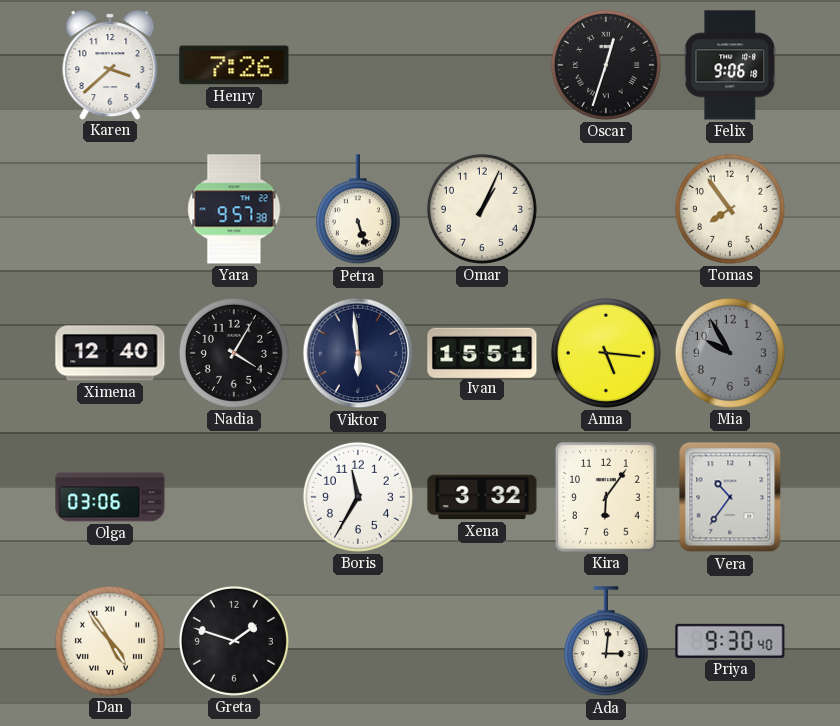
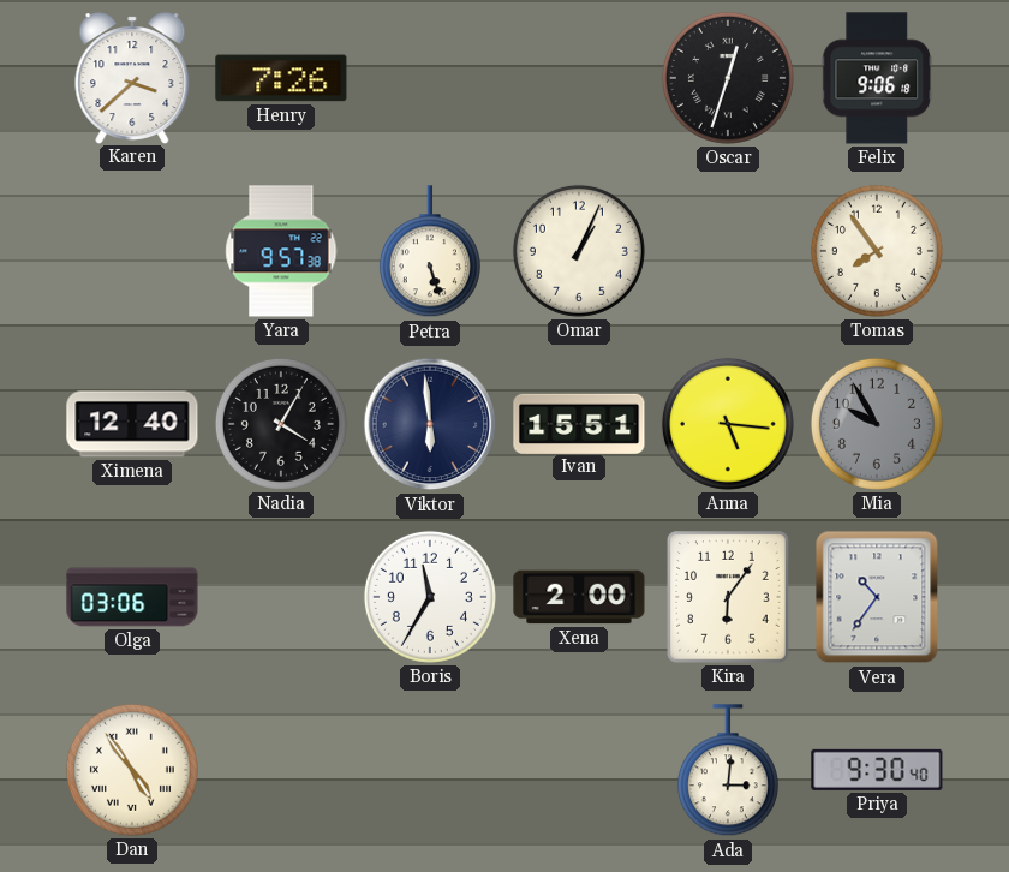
Xena: 3:32 -> 2:00
Greta: 1:48 -> none
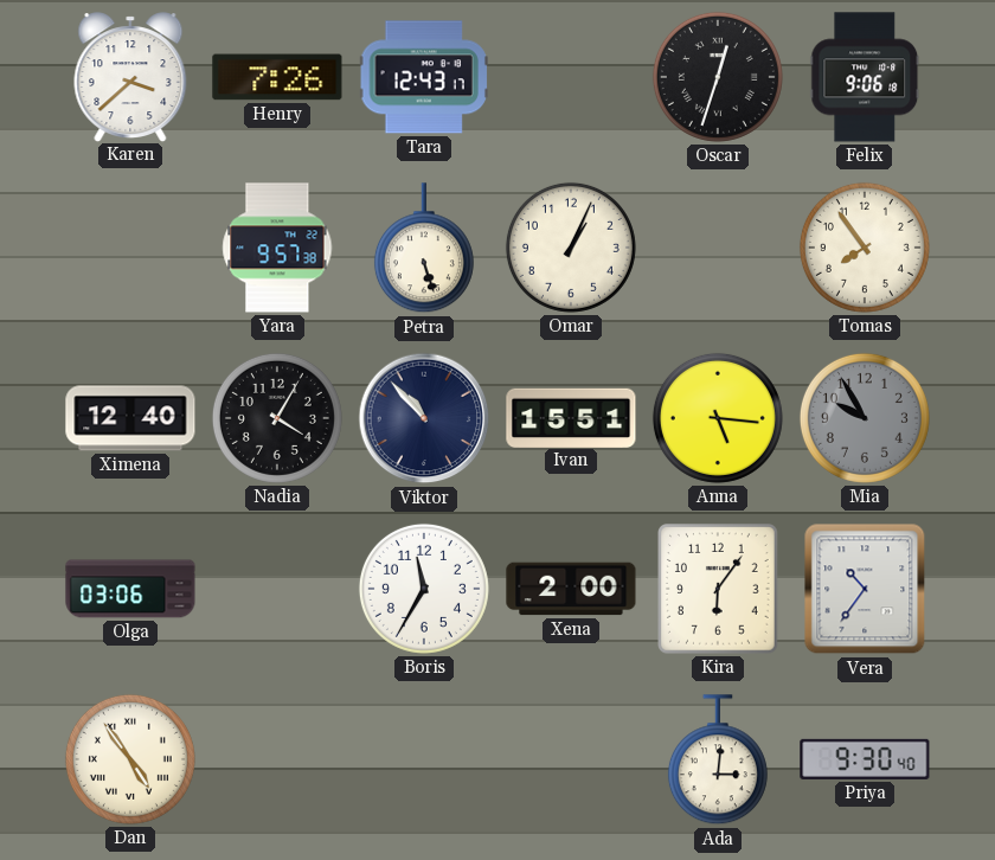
Tara: none -> 12:43
Viktor: 5:59 -> 10:53
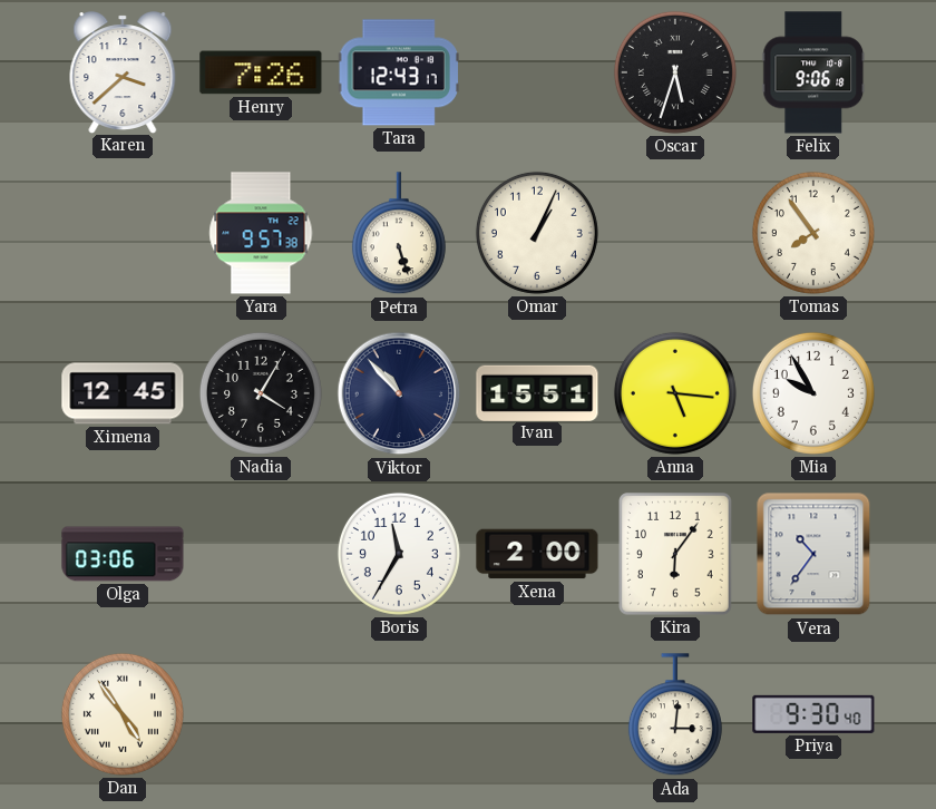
Oscar: 12:33 -> 5:33
Ximena: 12:40 -> 12:45
Mia dial: grey -> white
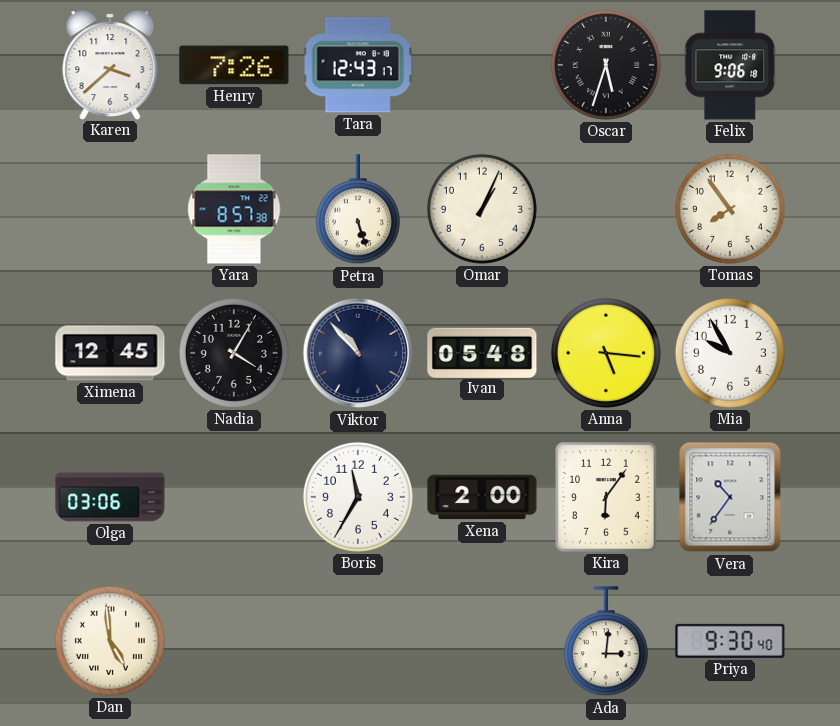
Yara: 9:57 -> 8:57
Ivan: 15:51 -> 05:48
Dan: 4:54 -> 4:59
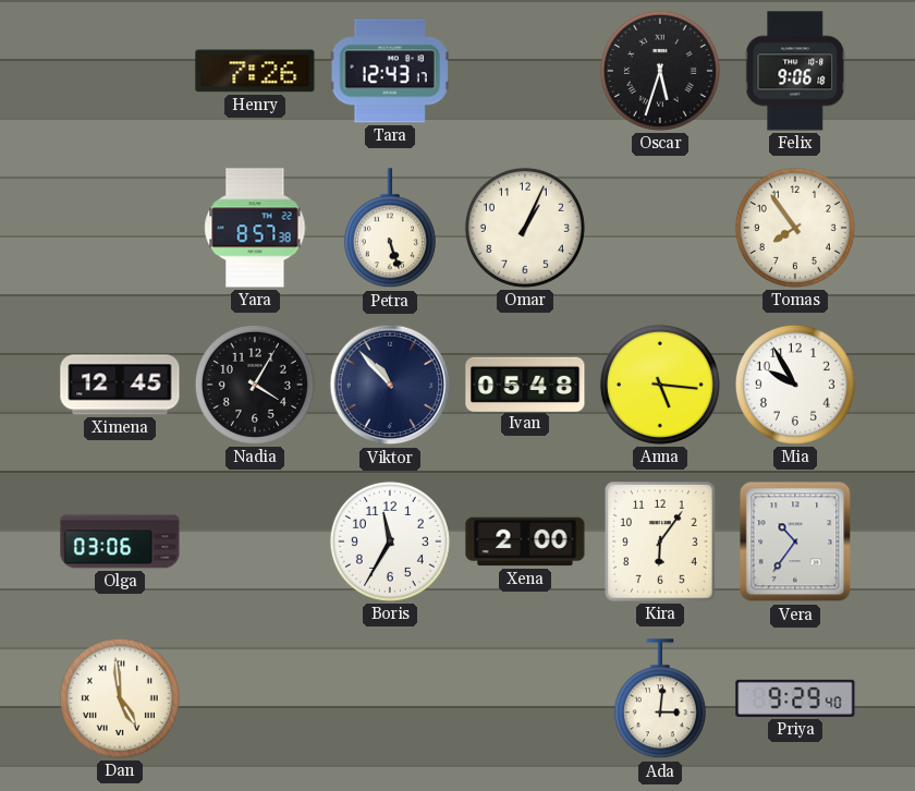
Karen: 3:38 -> none
Priya: 9:30 -> 9:29
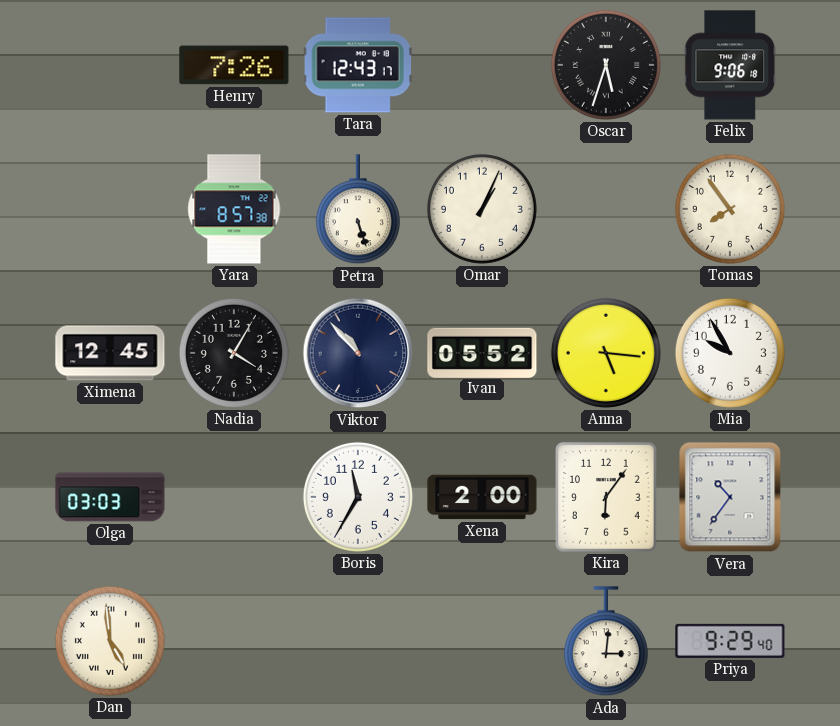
Ivan: 05:48 -> 05:52
Olga: 03:06 -> 03:03
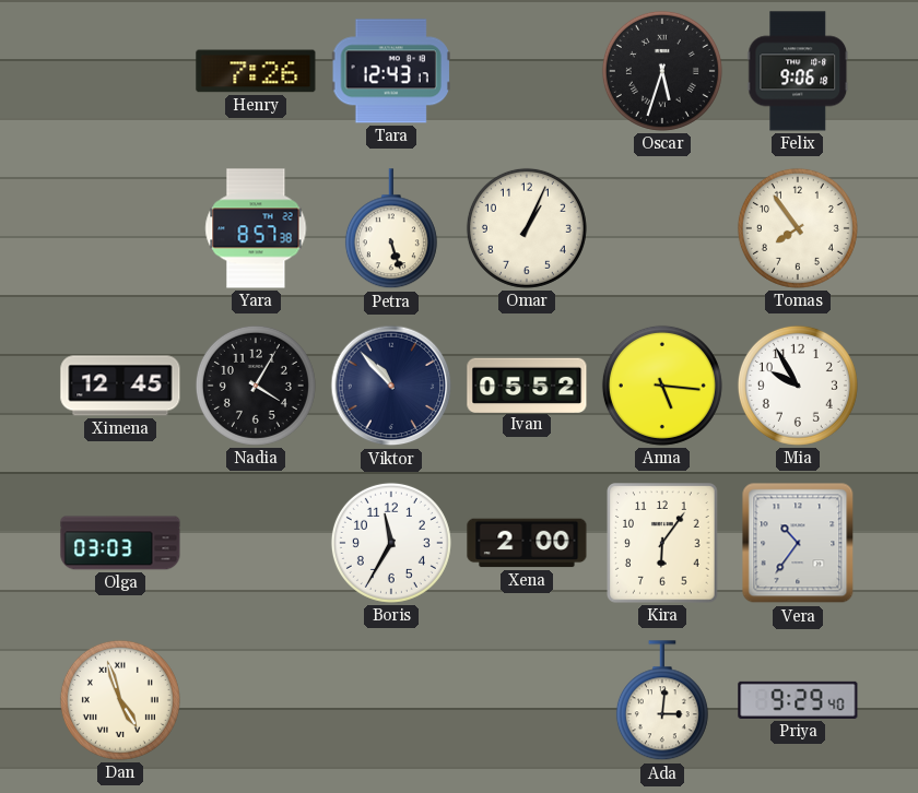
Dan: 4:59 -> 4:57
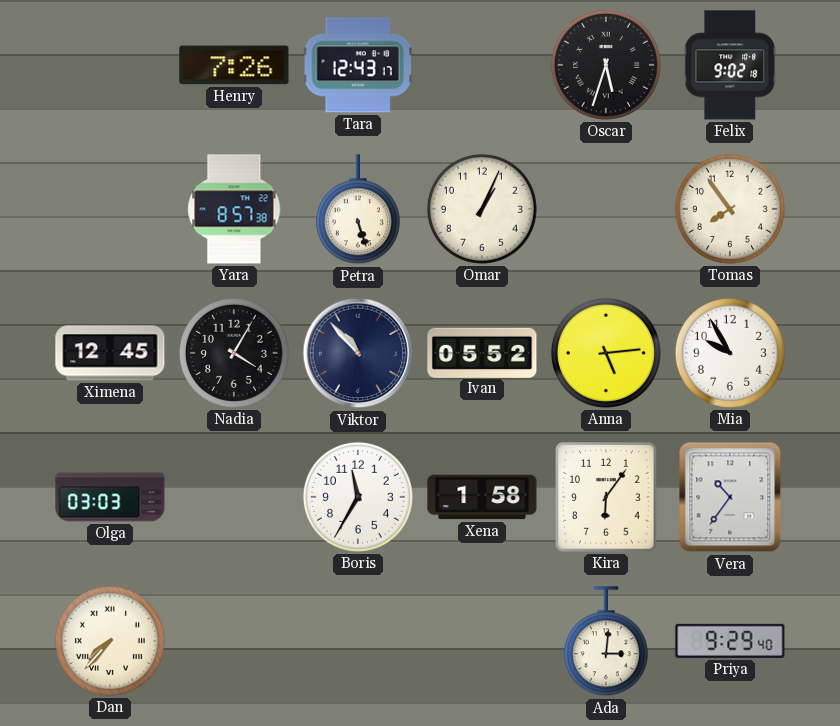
Felix: 9:06 -> 9:02
Anna: 5:16 -> 5:14
Xena: 2:00 -> 1:58
Dan: 4:57 -> 7:37
